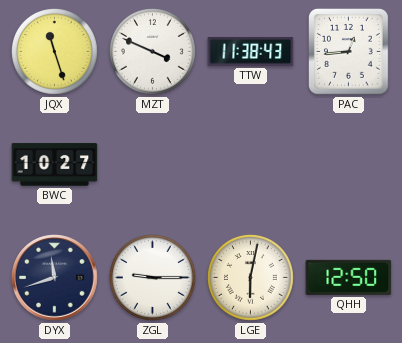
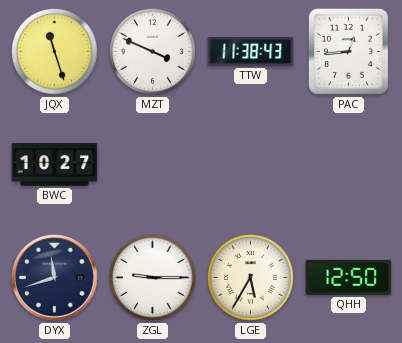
LGE: 6:02 -> 5:35
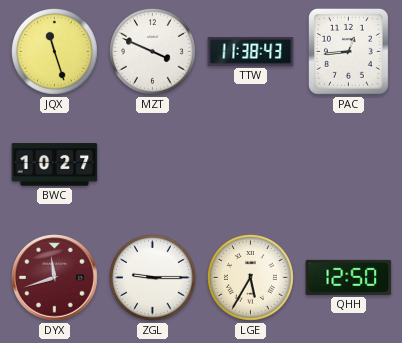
DYX dial: navy -> burgundy
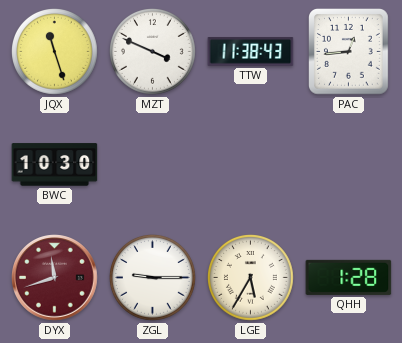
BWC: 10:27 -> 10:30
QHH: 12:50 -> 1:28
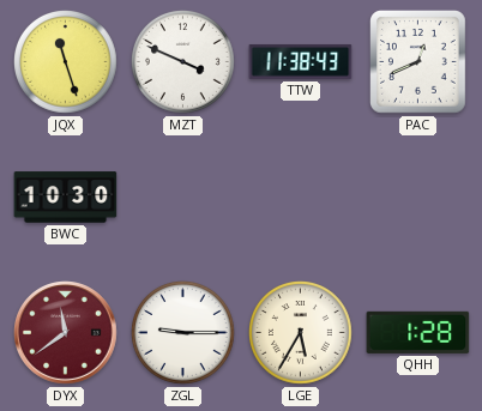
PAC: 12:44 -> 12:41
DYX: 11:42 -> 11:39
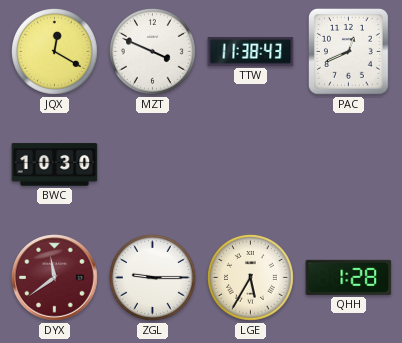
JQX: 11:27 -> 12:20
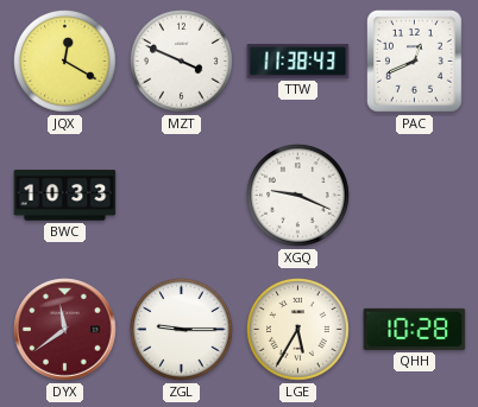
BWC: 10:30 -> 10:33
XGQ: none -> 9:19
QHH: 1:28 -> 10:28
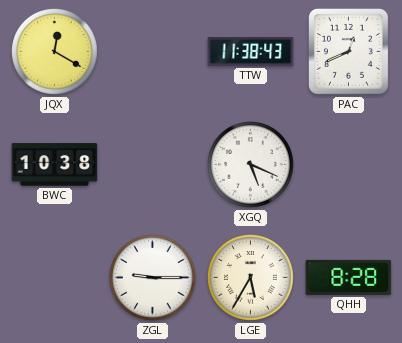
MZT: 3:49 -> none
BWC: 10:33 -> 10:38
XGQ: 9:19 -> 5:19
DYX: 11:39 -> none
QHH: 10:28 -> 8:28
